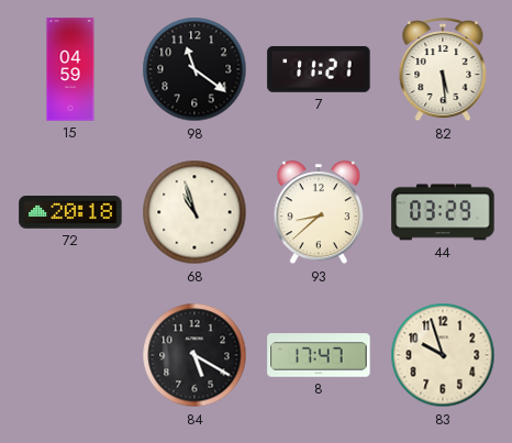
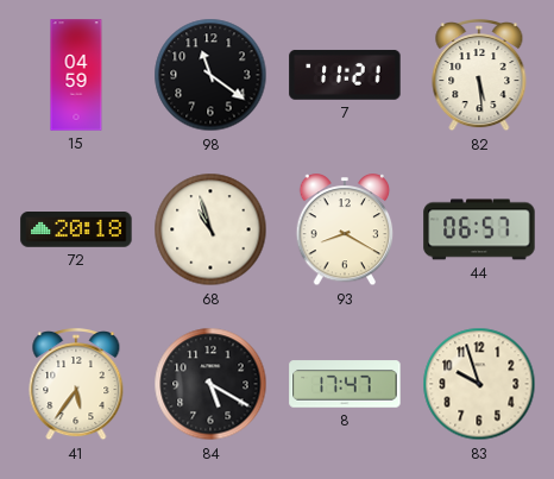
93: 8:38 -> 8:20
44: 03:29 -> 06:57
41: none -> 5:36
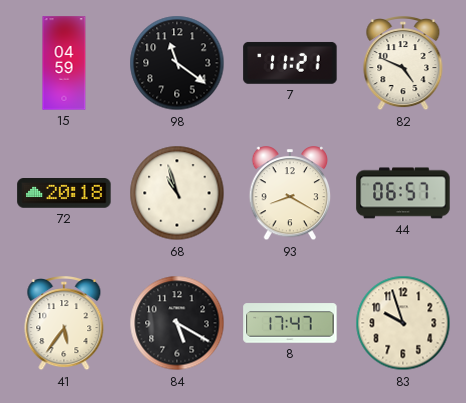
82: 5:29 -> 4:49
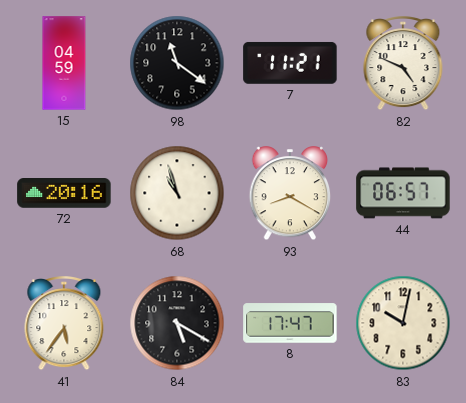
72: 20:18 -> 20:16
83: 9:57 -> 10:02
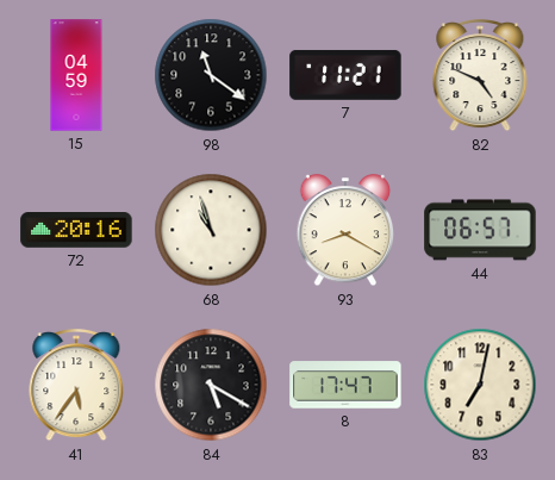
83: 10:02 -> 7:02
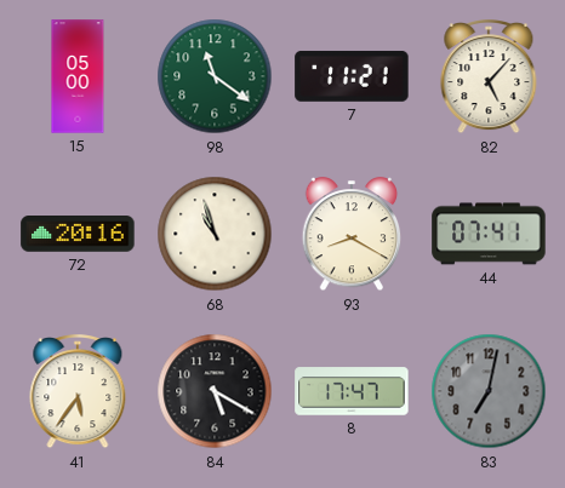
15: 04:59 -> 05:00
98 dial: black -> green
82: 4:49 -> 5:07
44: 06:57 -> 07:41
83 dial: cream -> grey
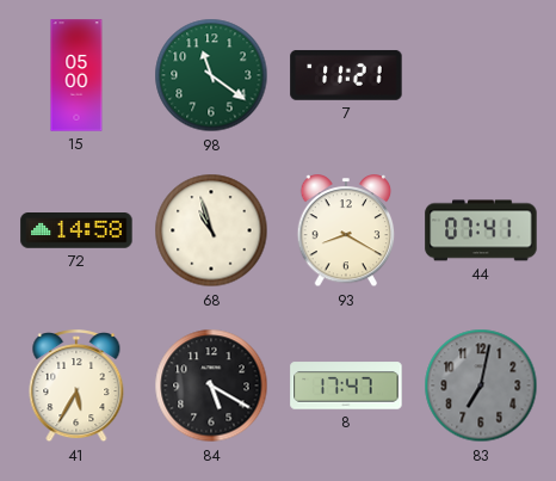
82: 5:07 -> none
72: 20:16 -> 14:58
41: 5:36 -> 5:35
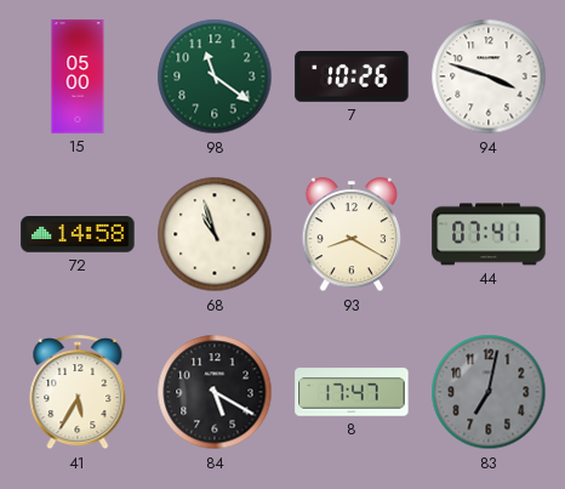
7: 11:21 -> 10:26
94: none -> 3:48
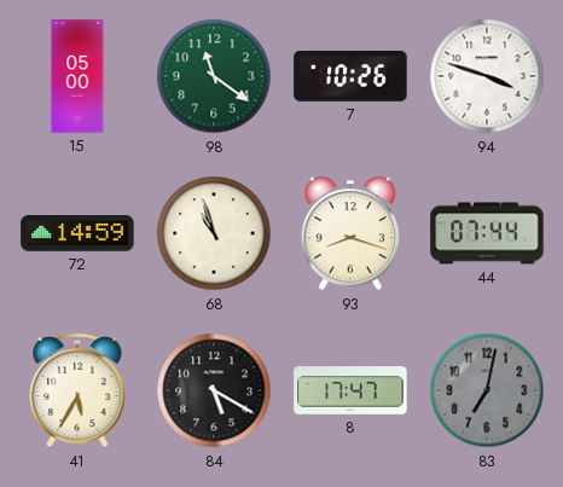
72: 14:58 -> 14:59
93: 8:20 -> 8:18
44: 07:41 -> 07:44
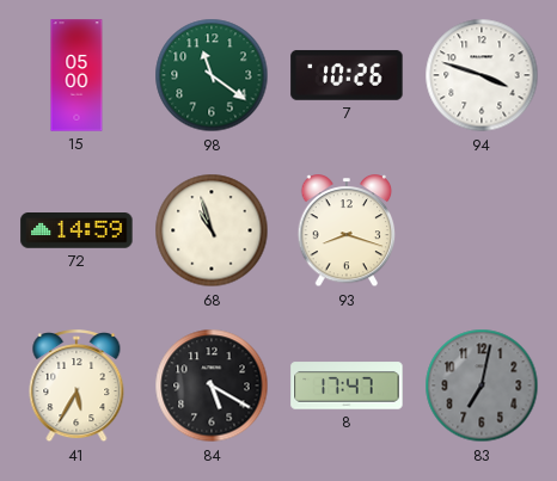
44: 07:44 -> none
